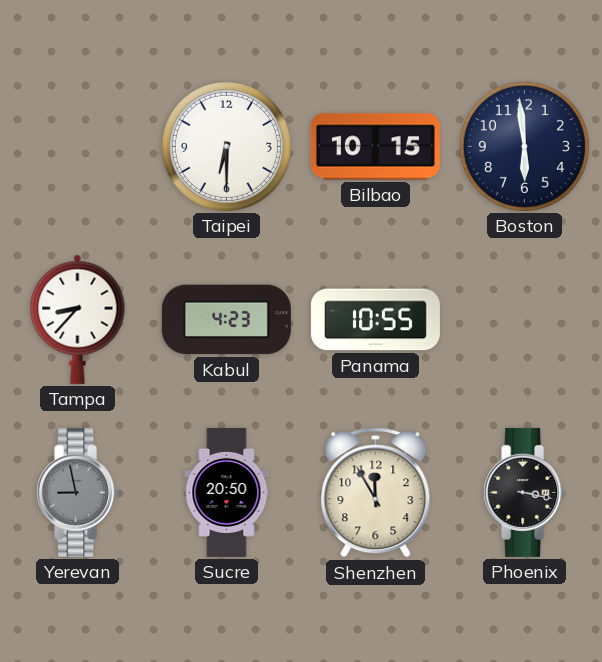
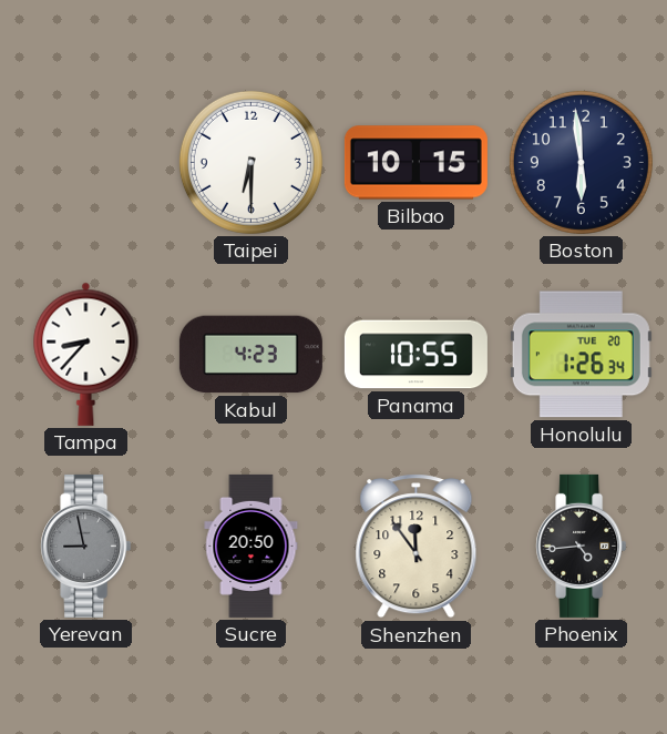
Honolulu: none -> 1:26
Shenzhen: 11:55 -> 11:54
Phoenix: 3:17 -> 4:44
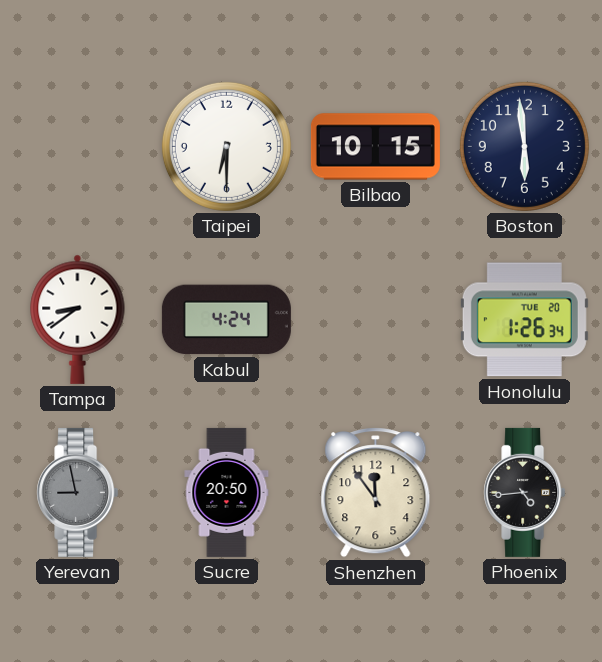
Tampa: 8:37 -> 8:39
Kabul: 4:23 -> 4:24
Panama: 10:55 -> none
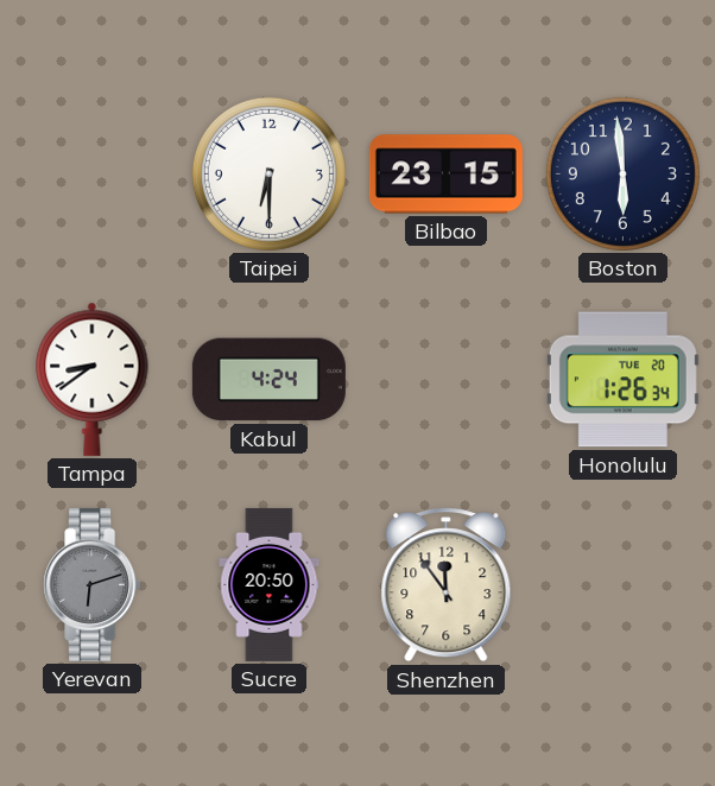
Bilbao: 10:15 -> 23:15
Yerevan: 8:58 -> 6:12
Phoenix: 4:44 -> none
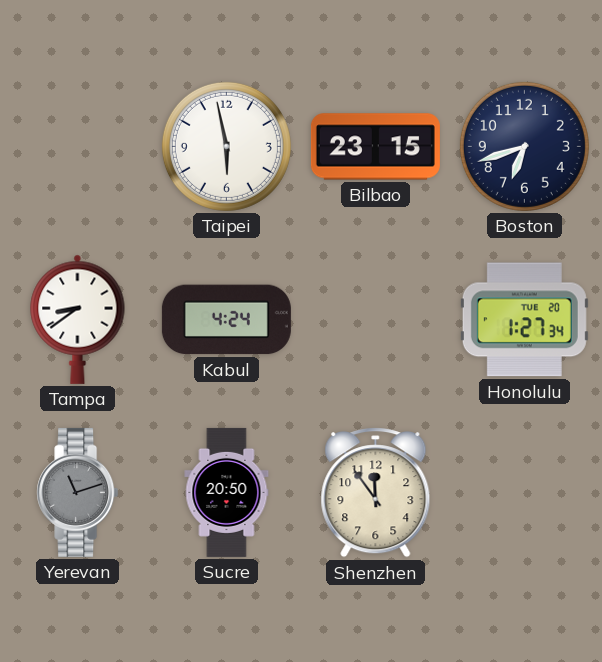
Taipei: 6:30 -> 5:58
Boston: 5:59 -> 6:42
Honolulu: 1:26 -> 1:27
Yerevan: 6:12 -> 11:12
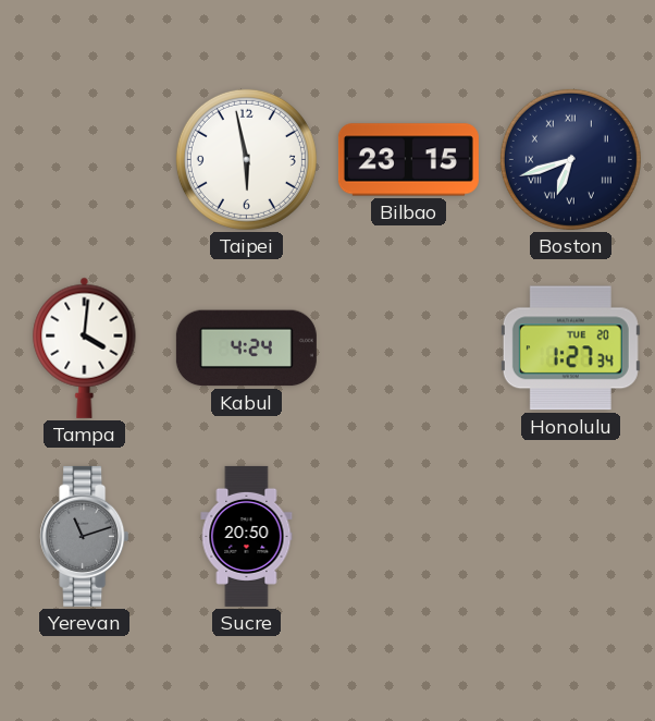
Boston numerals: Arabic -> Roman
Tampa: 8:39 -> 4:01
Shenzhen: 11:54 -> none
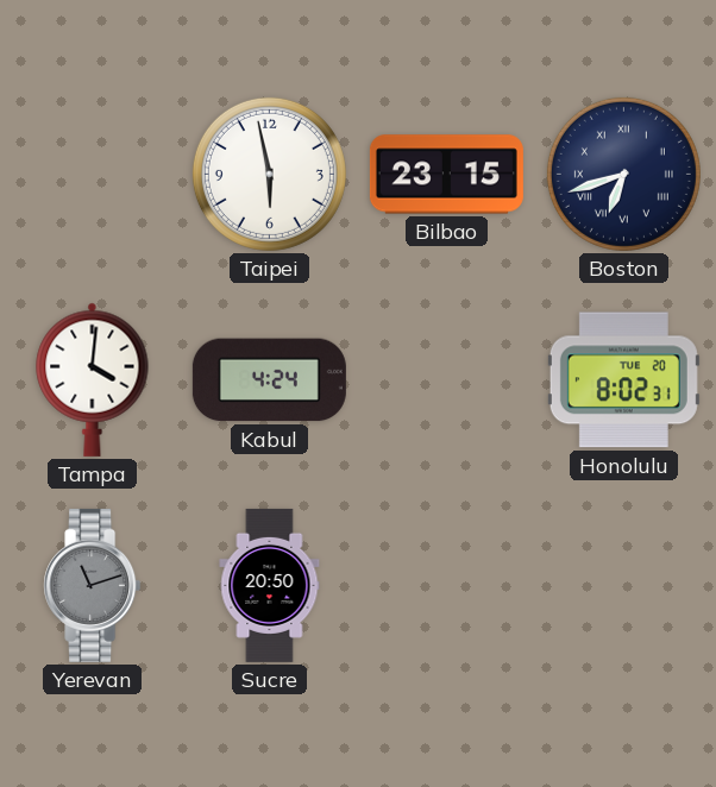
Honolulu: 1:27 -> 8:02
